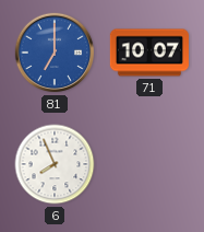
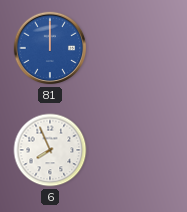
81: 7:00 -> 12:00
71: 10:07 -> none
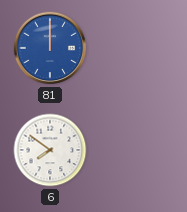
6: 7:56 -> 7:51
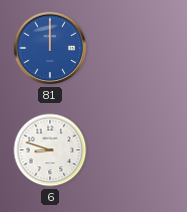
6: 7:51 -> 8:48
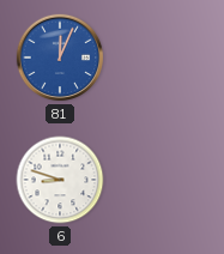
81: 12:00 -> 12:04
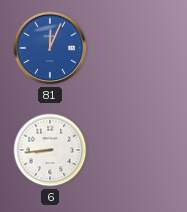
6: 8:48 -> 8:44
